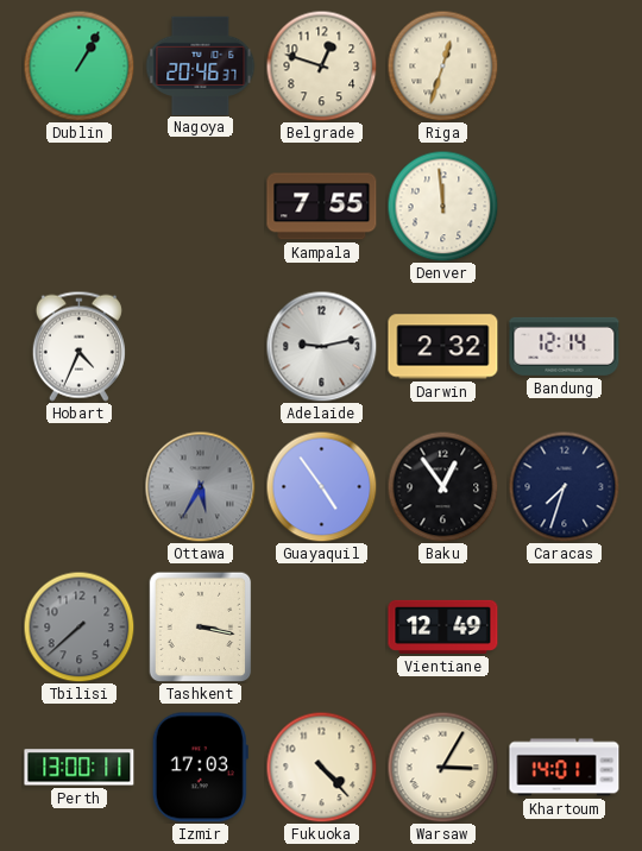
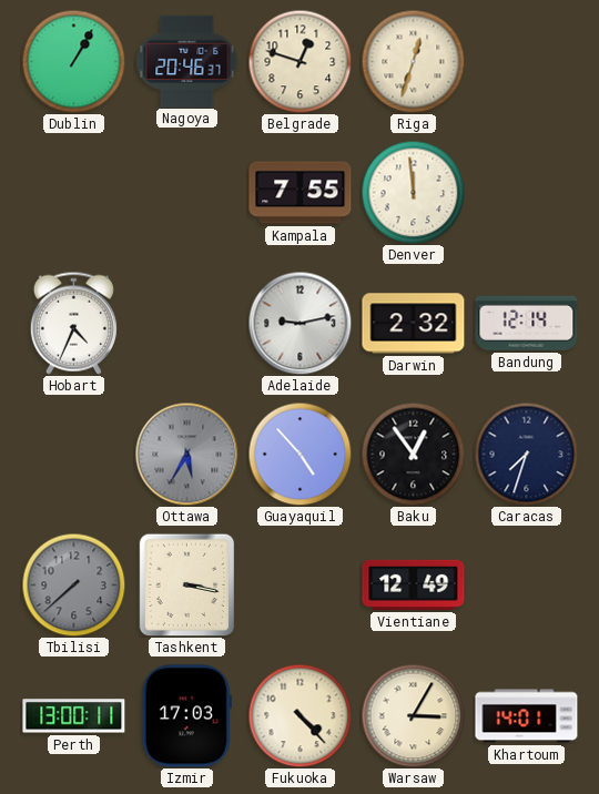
Guayaquil: 4:54 -> 4:53
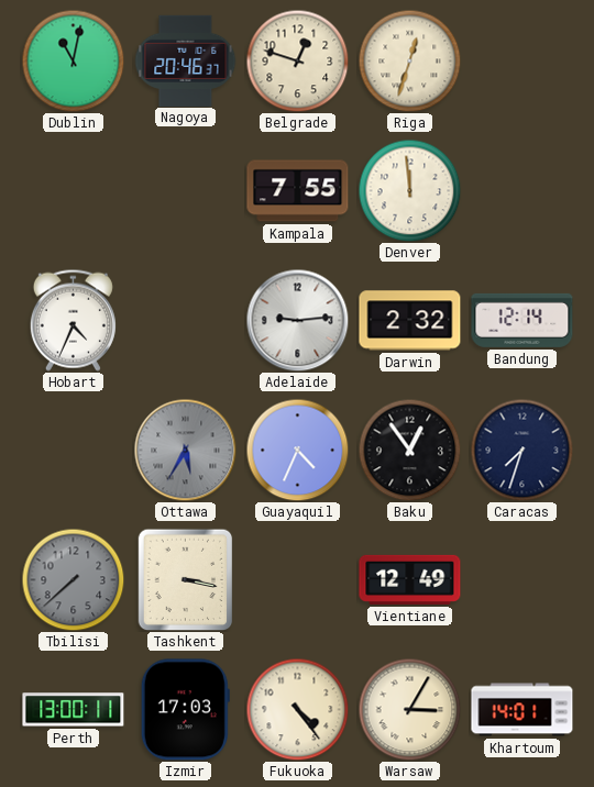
Dublin: 1:05 -> 11:02
Adelaide: 9:13 -> 9:14
Guayaquil: 4:53 -> 4:34
Fukuoka: 4:23 -> 4:24
